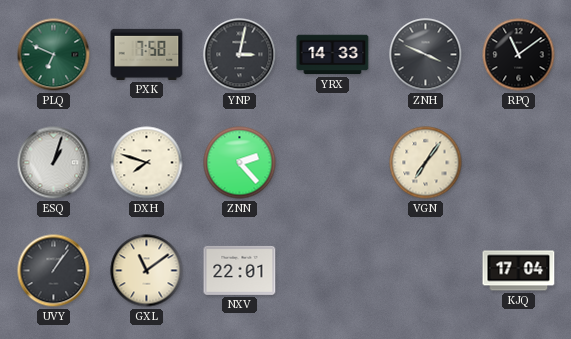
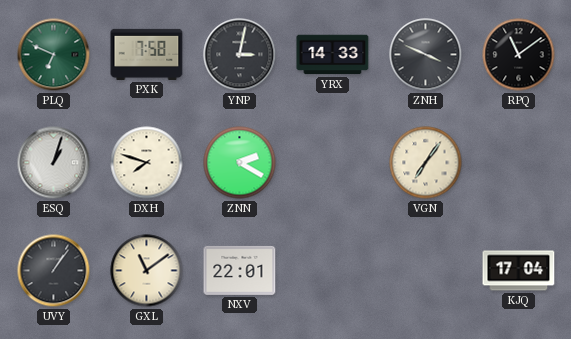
ZNN: 2:23 -> 2:20
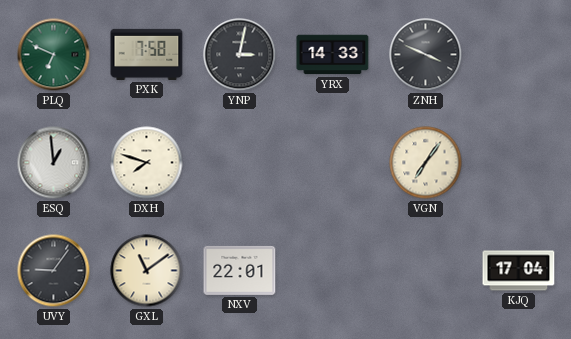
RPQ: 11:09 -> none
ESQ: 1:03 -> 12:59
ZNN: 2:20 -> none
UVY: 1:06 -> 9:06
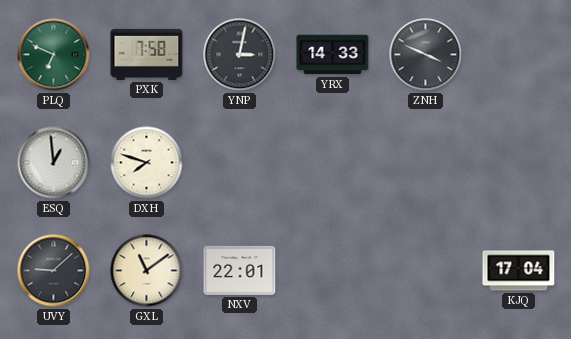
VGN: 7:06 -> none
UVY: 9:06 -> 9:08
